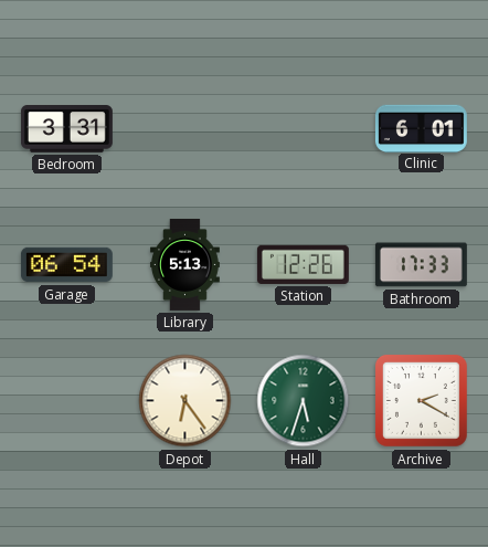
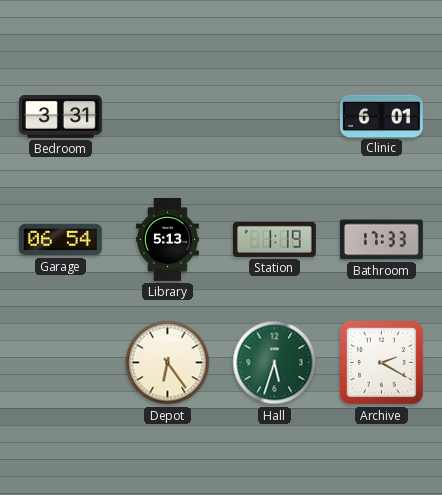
Station: 12:26 -> 1:19
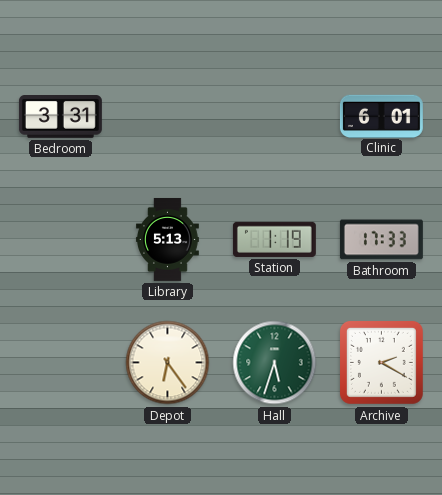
Garage: 06:54 -> none
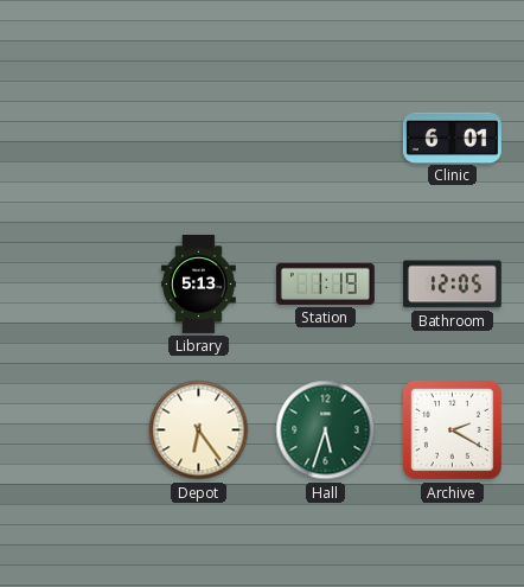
Bedroom: 3:31 -> none
Bathroom: 17:33 -> 12:05
